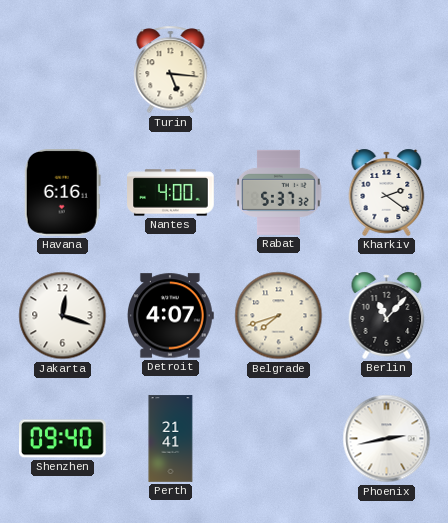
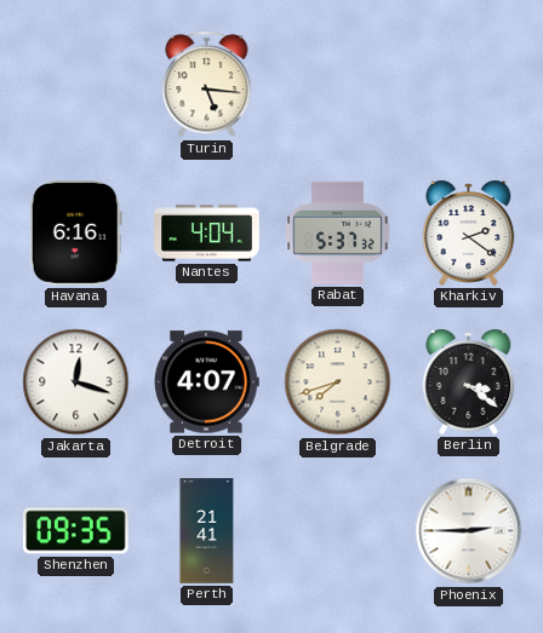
Nantes: 4:00 -> 4:04
Berlin: 11:07 -> 3:21
Shenzhen: 09:40 -> 09:35
Phoenix: 2:43 -> 2:45
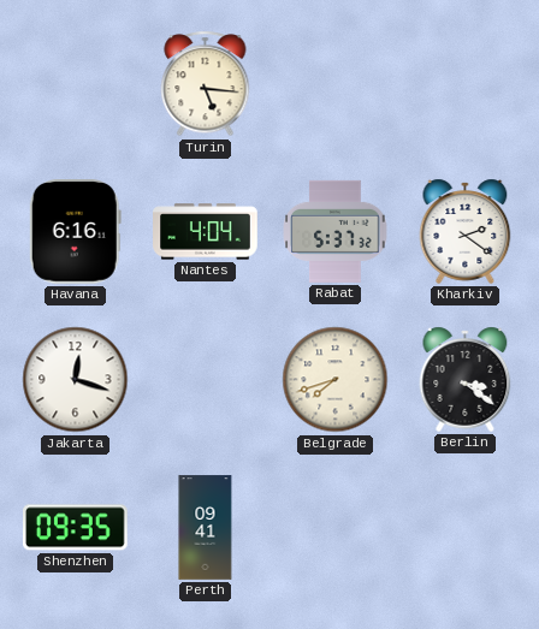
Detroit: 4:07 -> none
Perth: 21:41 -> 09:41
Phoenix: 2:45 -> none
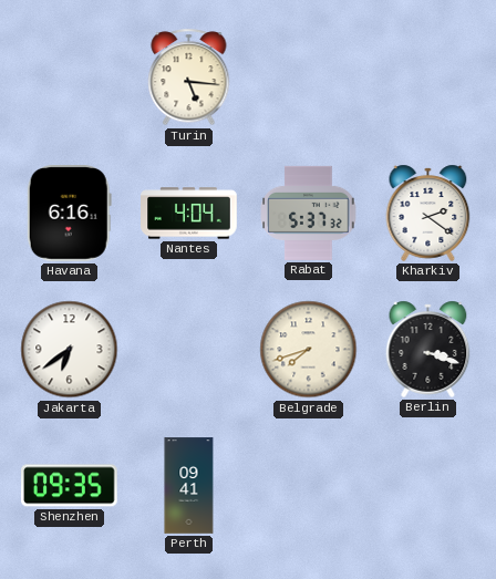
Jakarta: 12:18 -> 6:39
Berlin: 3:21 -> 3:18
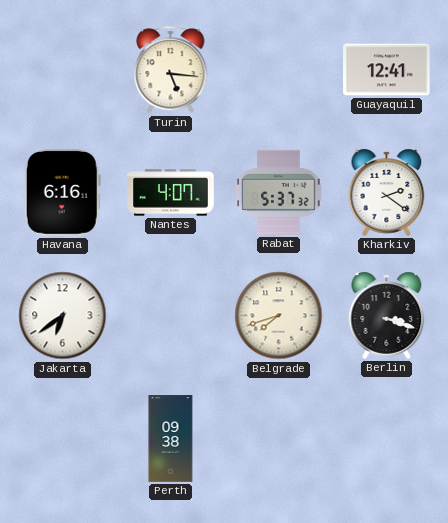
Guayaquil: none -> 12:41
Nantes: 4:04 -> 4:07
Shenzhen: 09:35 -> none
Perth: 09:41 -> 09:38
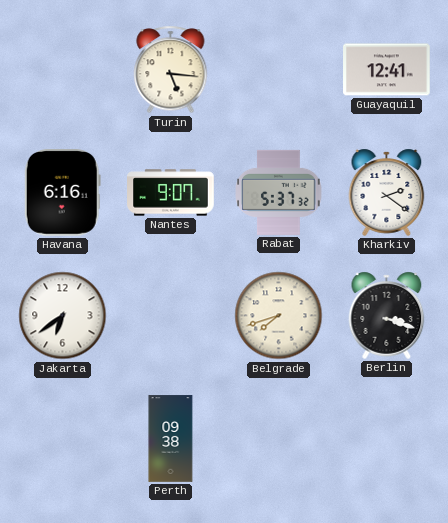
Nantes: 4:07 -> 9:07
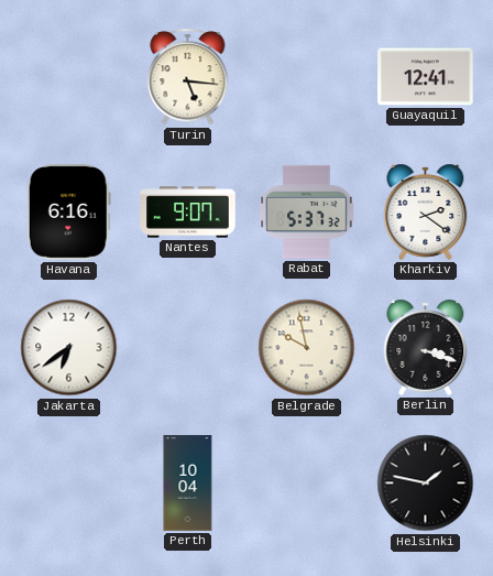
Belgrade: 7:42 -> 9:58
Perth: 09:38 -> 10:04
Helsinki: none -> 1:47
